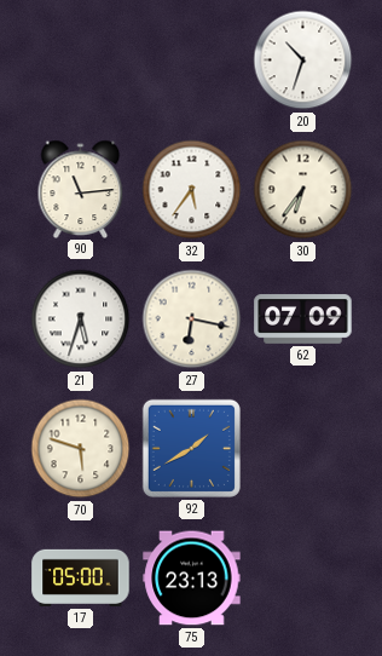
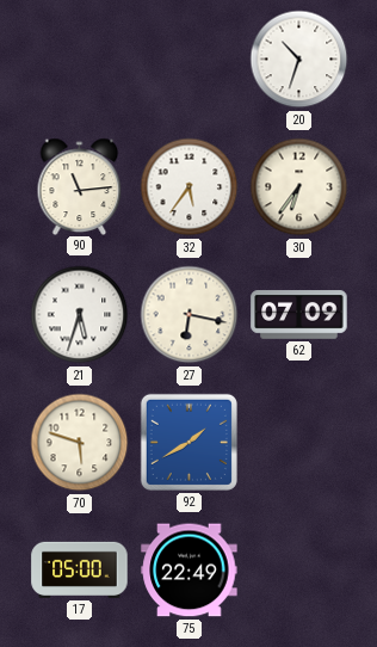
75: 23:13 -> 22:49
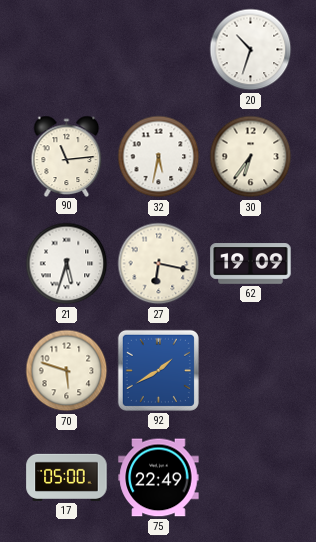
32: 5:36 -> 5:32
62: 07:09 -> 19:09
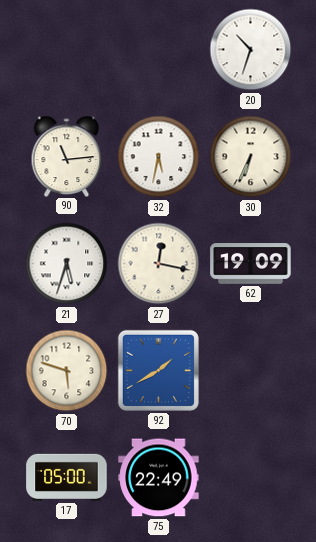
30: 6:36 -> 6:34
27: 6:17 -> 12:17
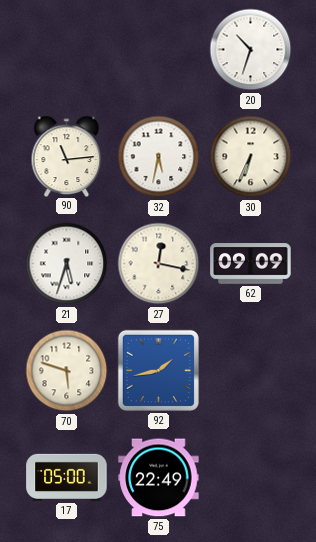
62: 19:09 -> 09:09
92: 1:40 -> 1:43
